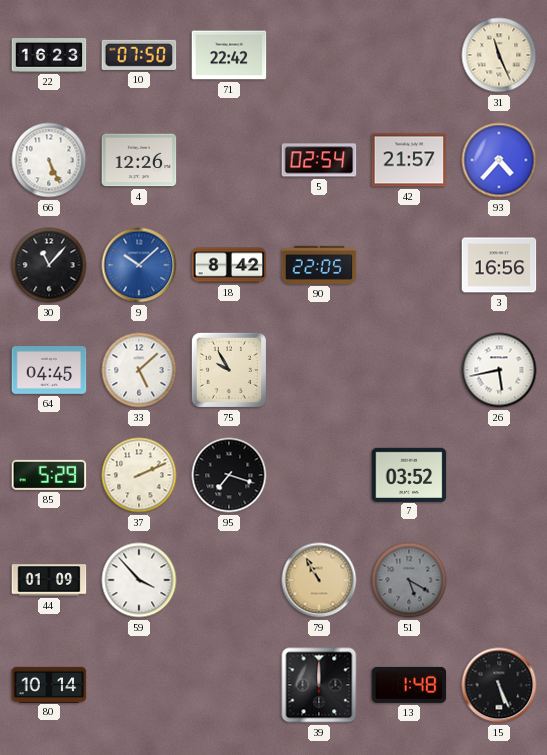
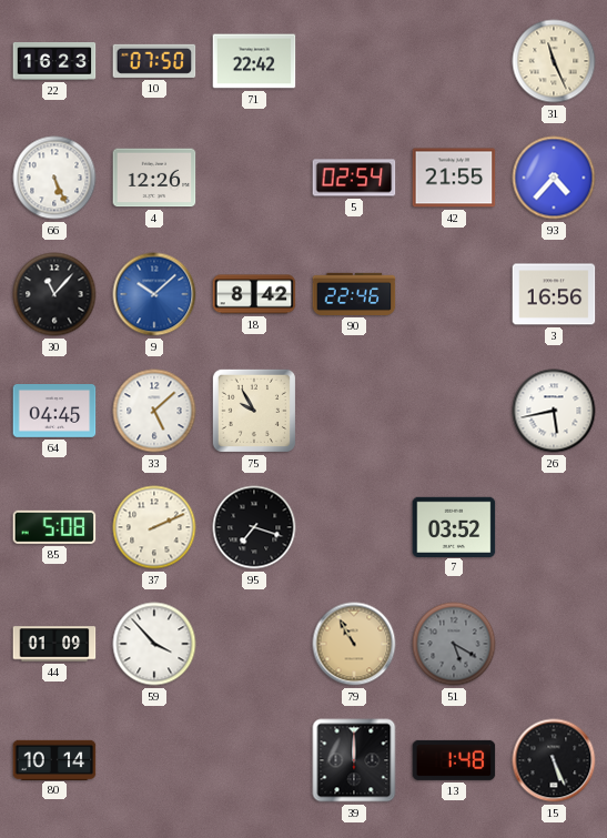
42: 21:57 -> 21:55
90: 22:05 -> 22:46
85: 5:29 -> 5:08
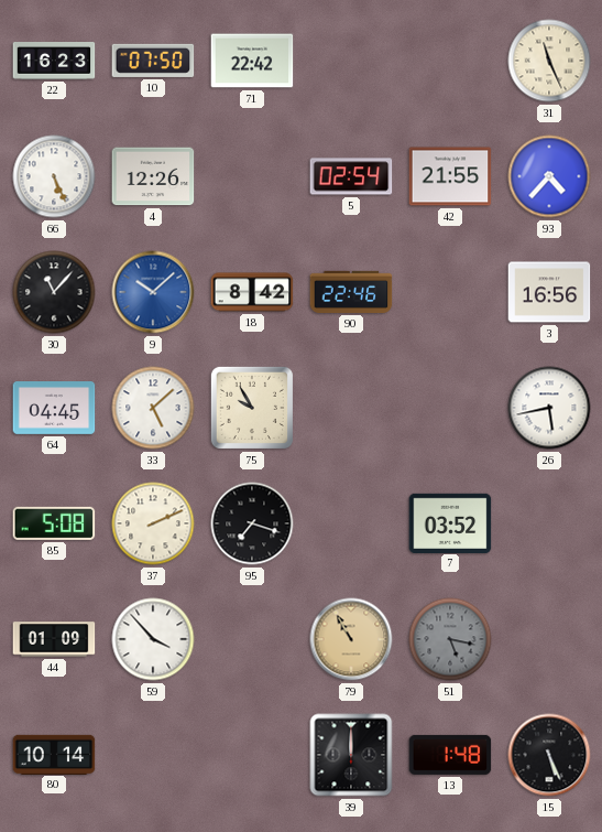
51: 5:20 -> 5:17
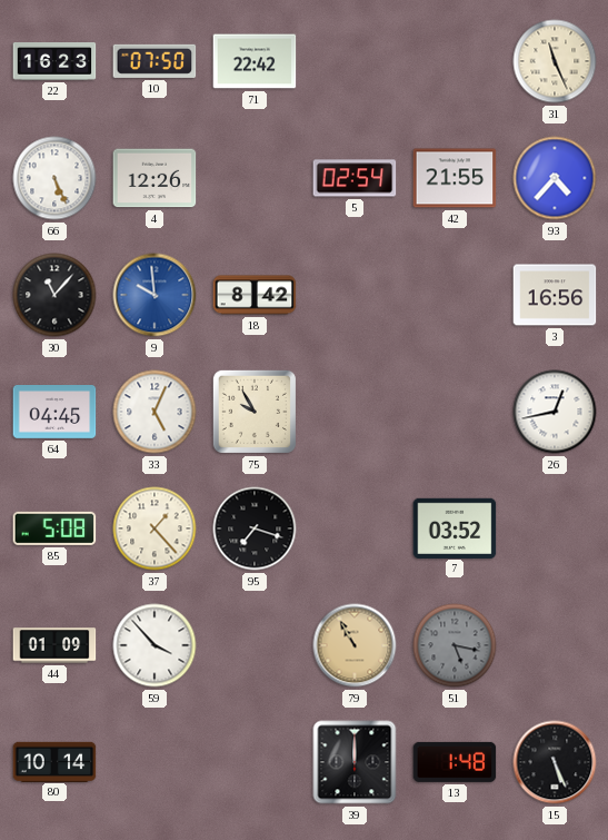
9: 10:08 -> 9:59
90: 22:46 -> none
33: 5:08 -> 5:04
26: 5:43 -> 12:43
37: 2:11 -> 1:23
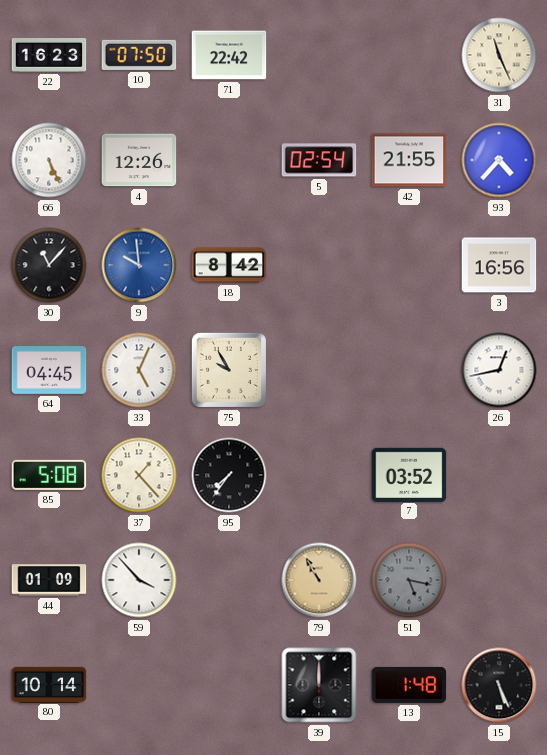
95: 7:18 -> 7:36
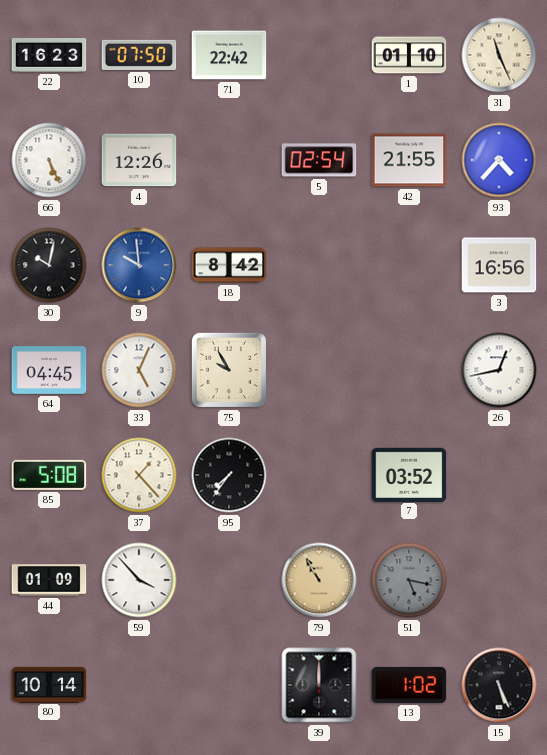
1: none -> 01:10
30: 11:07 -> 10:02
13: 1:48 -> 1:02
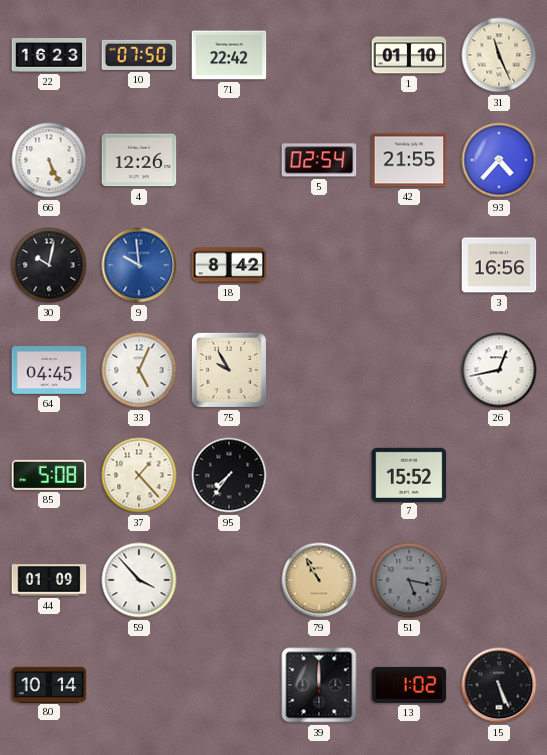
7: 03:52 -> 15:52
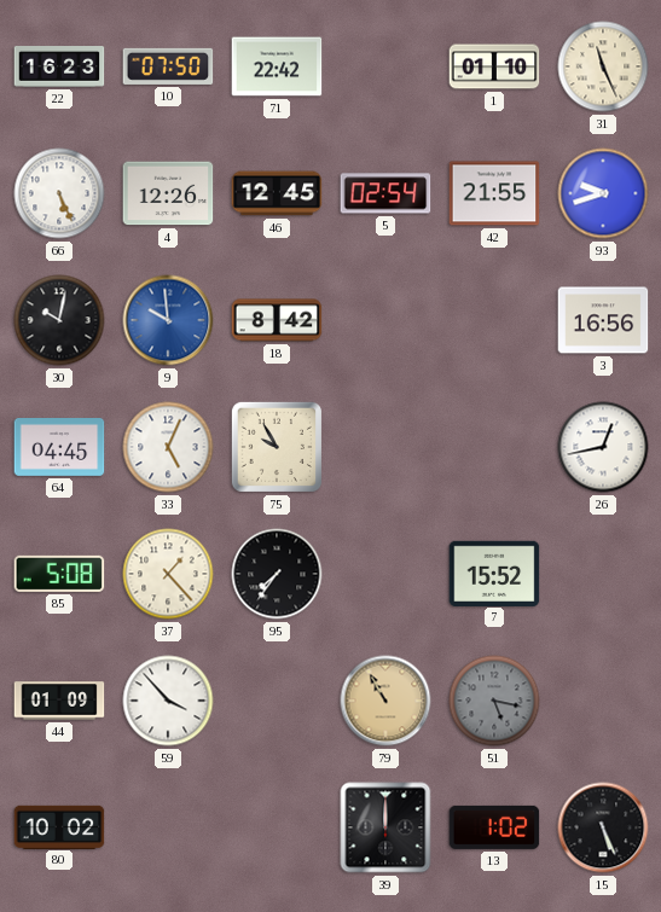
46: none -> 12:45
93: 4:37 -> 9:42
80: 10:14 -> 10:02
